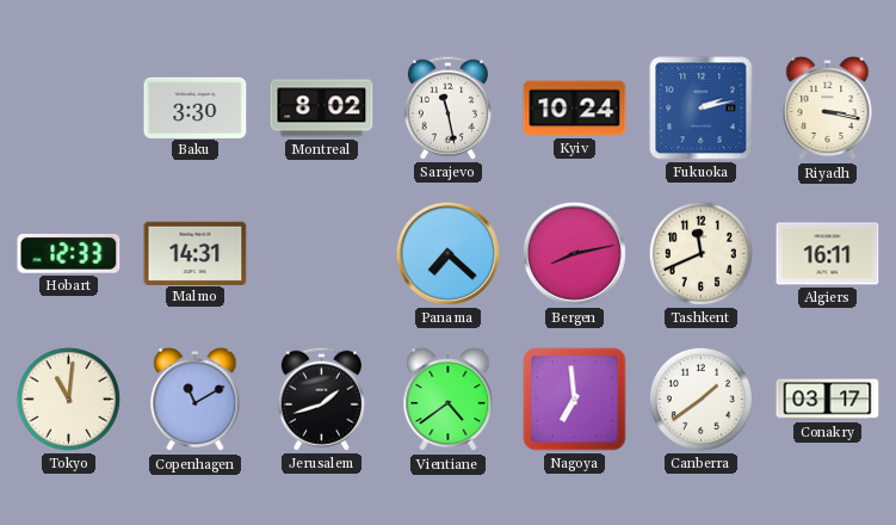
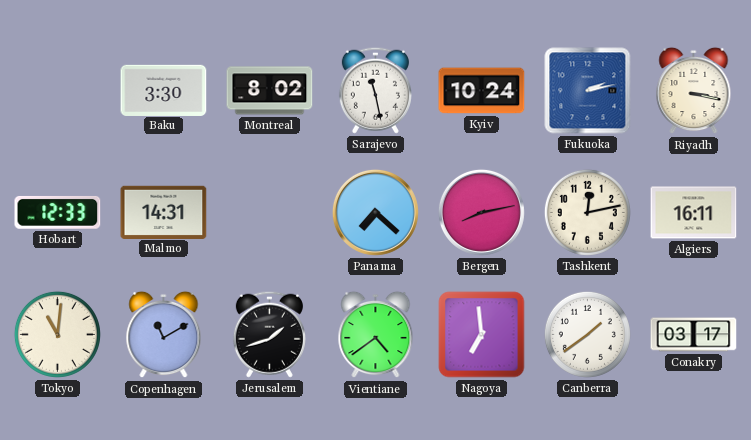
Tashkent: 11:41 -> 12:13
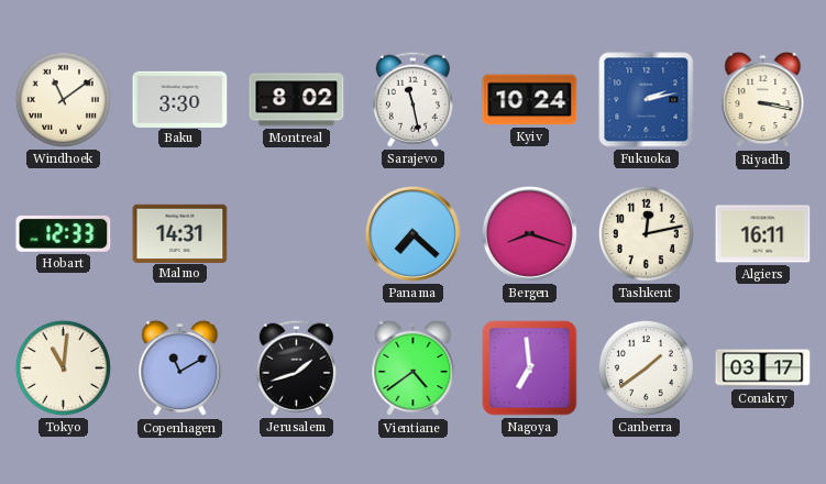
Windhoek: none -> 11:09
Bergen: 8:13 -> 8:18
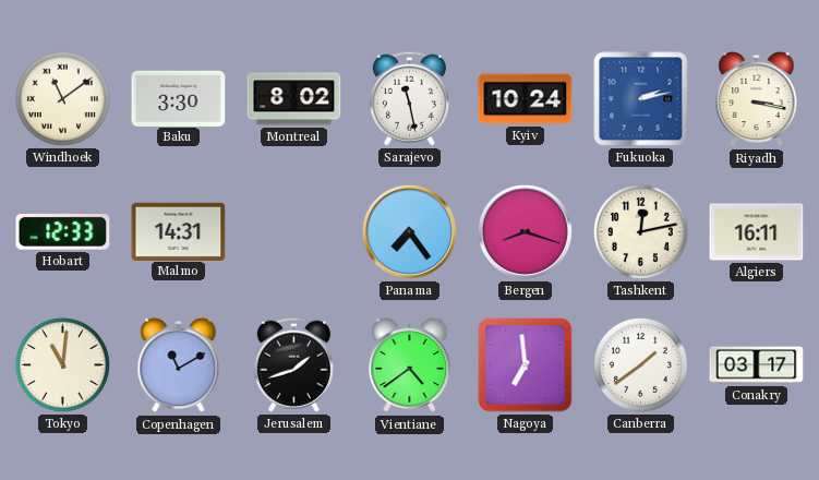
Panama: 7:22 -> 7:24
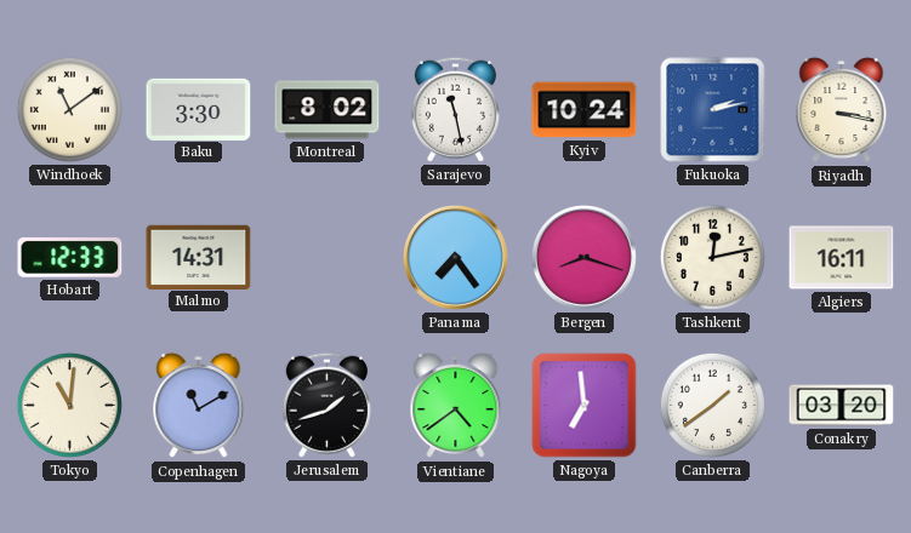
Conakry: 03:17 -> 03:20
